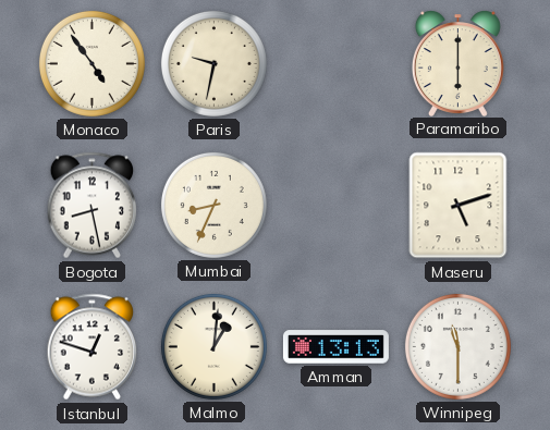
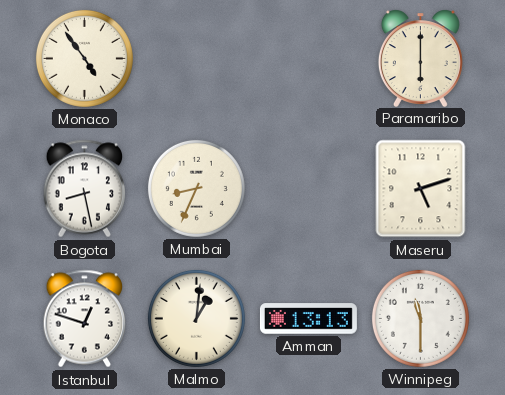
Paris: 9:32 -> none
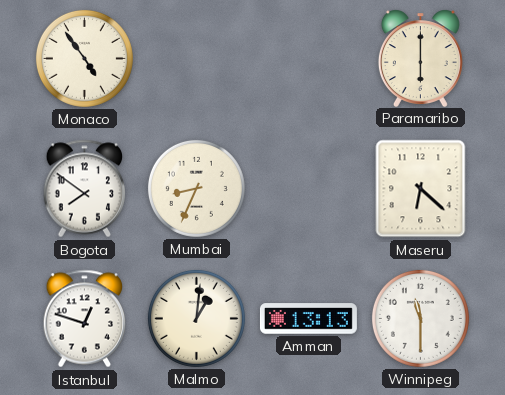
Bogota: 8:28 -> 7:51
Maseru: 5:12 -> 6:22
